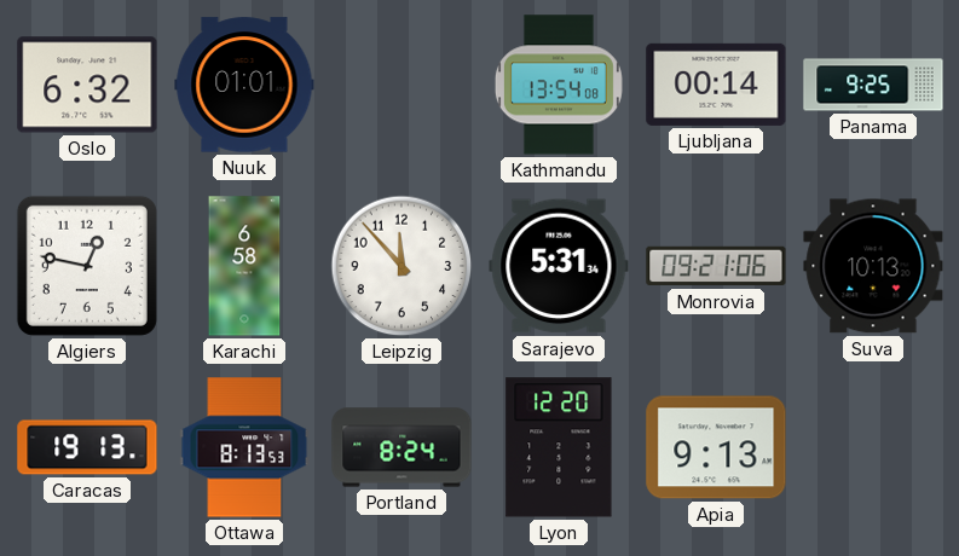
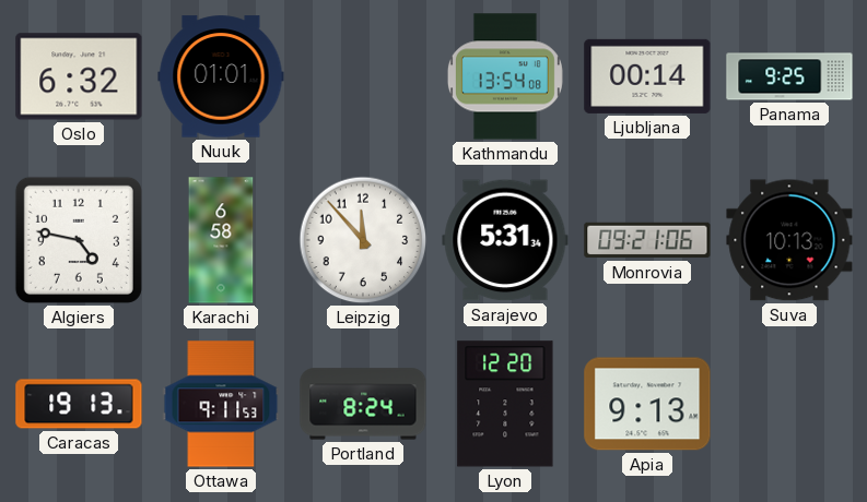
Algiers: 12:47 -> 4:47
Ottawa: 8:13 -> 9:11
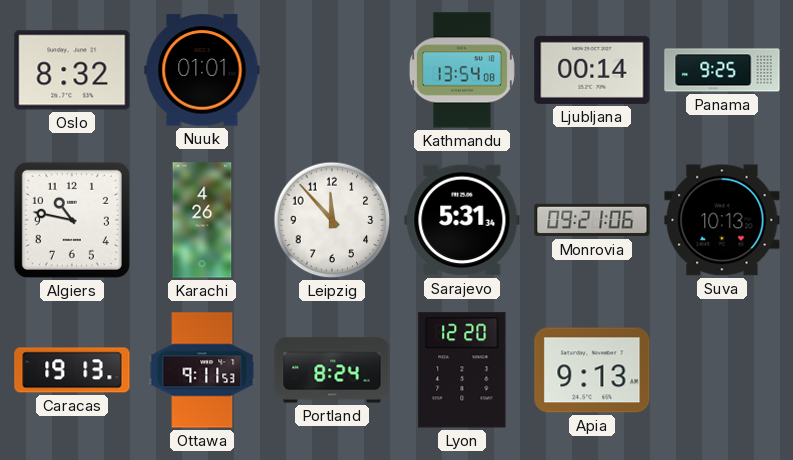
Oslo: 6:32 -> 8:32
Algiers: 4:47 -> 10:47
Karachi: 6:58 -> 4:26
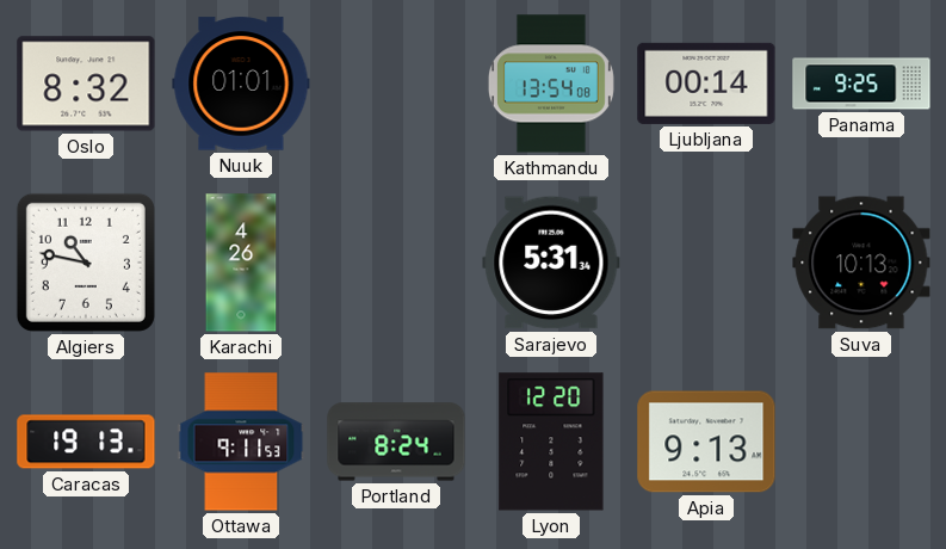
Leipzig: 11:53 -> none
Monrovia: 09:21 -> none
